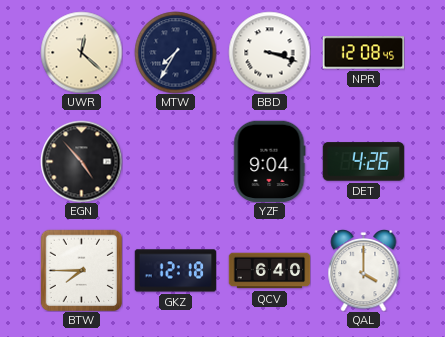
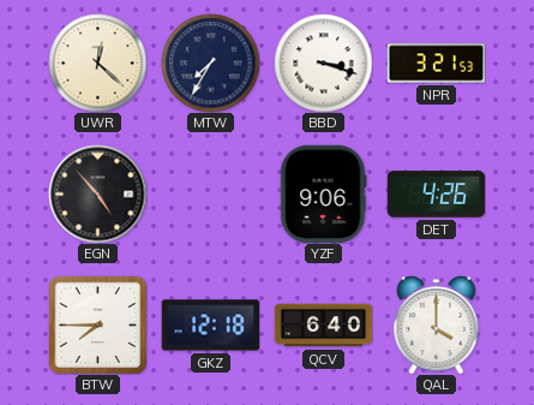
NPR: 12:08 -> 3:21
YZF: 9:04 -> 9:06
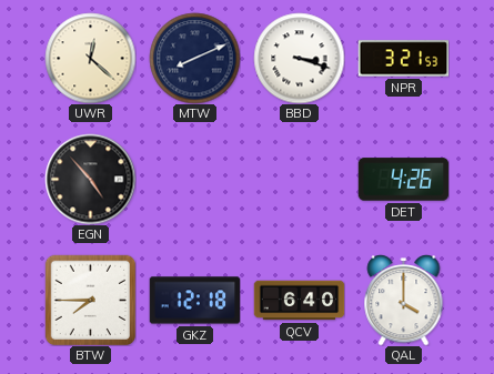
MTW: 7:35 -> 8:11
YZF: 9:06 -> none
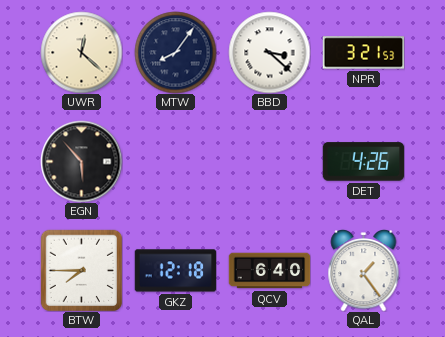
MTW: 8:11 -> 8:06
BBD: 3:18 -> 3:22
EGN: 4:53 -> 5:53
QAL: 4:00 -> 1:24
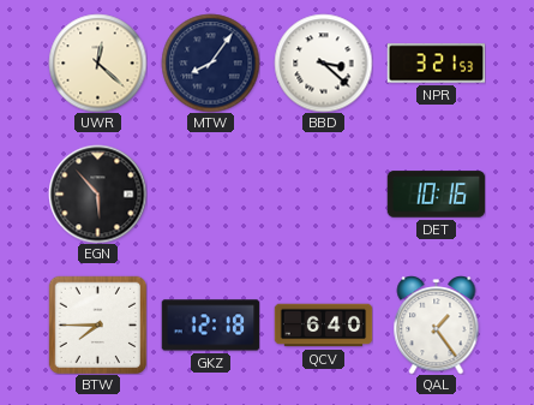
DET: 4:26 -> 10:16
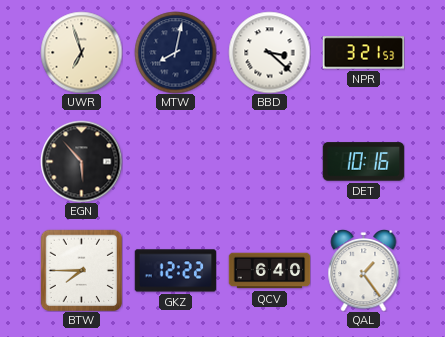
UWR: 12:22 -> 6:57
MTW: 8:06 -> 8:02
GKZ: 12:18 -> 12:22
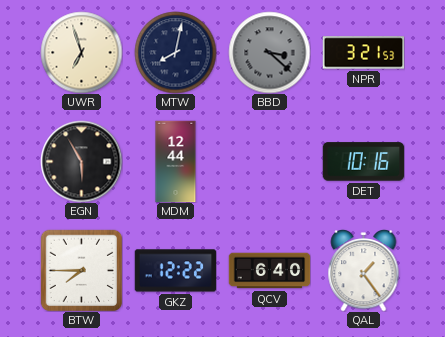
BBD dial: white -> grey
EGN: 5:53 -> 5:55
MDM: none -> 12:44
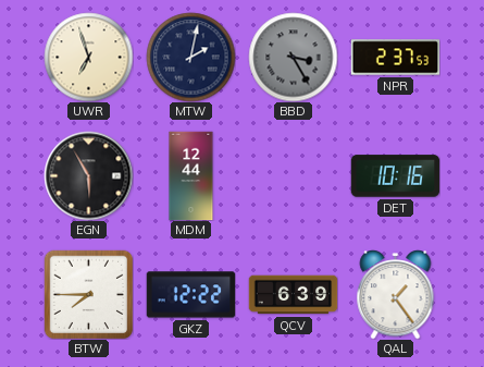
MTW: 8:02 -> 2:02
BBD: 3:22 -> 3:25
NPR: 3:21 -> 2:37
QCV: 6:40 -> 6:39
